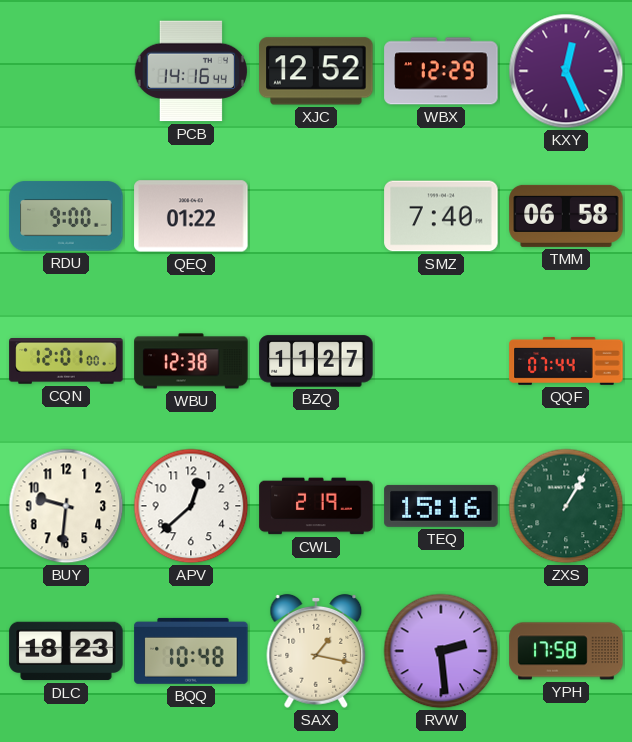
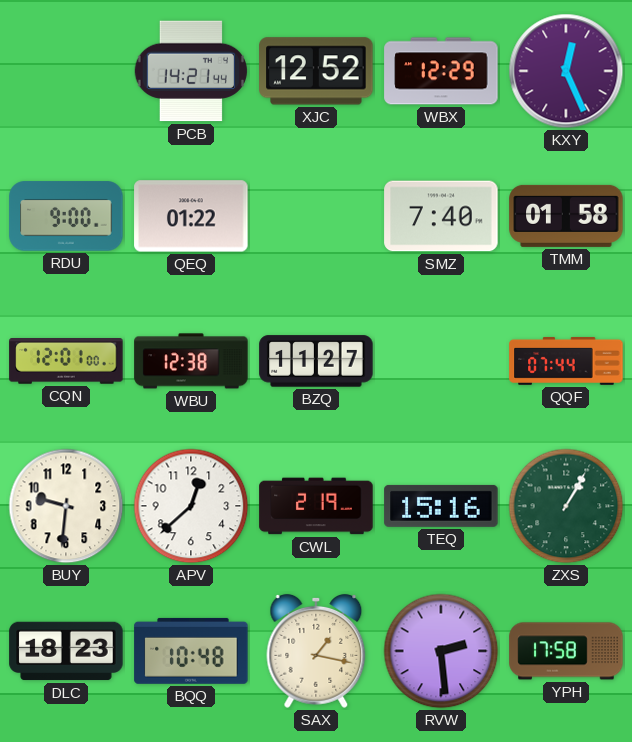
PCB: 14:16 -> 14:21
TMM: 06:58 -> 01:58
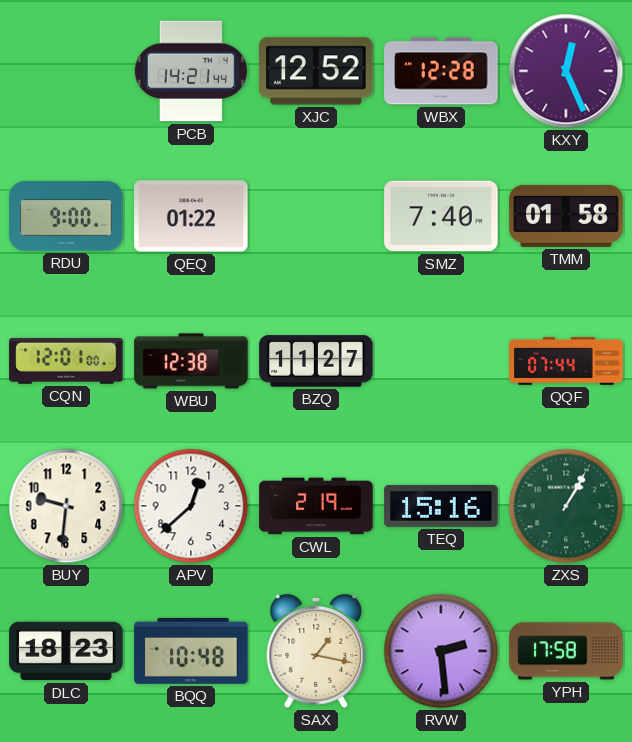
WBX: 12:29 -> 12:28
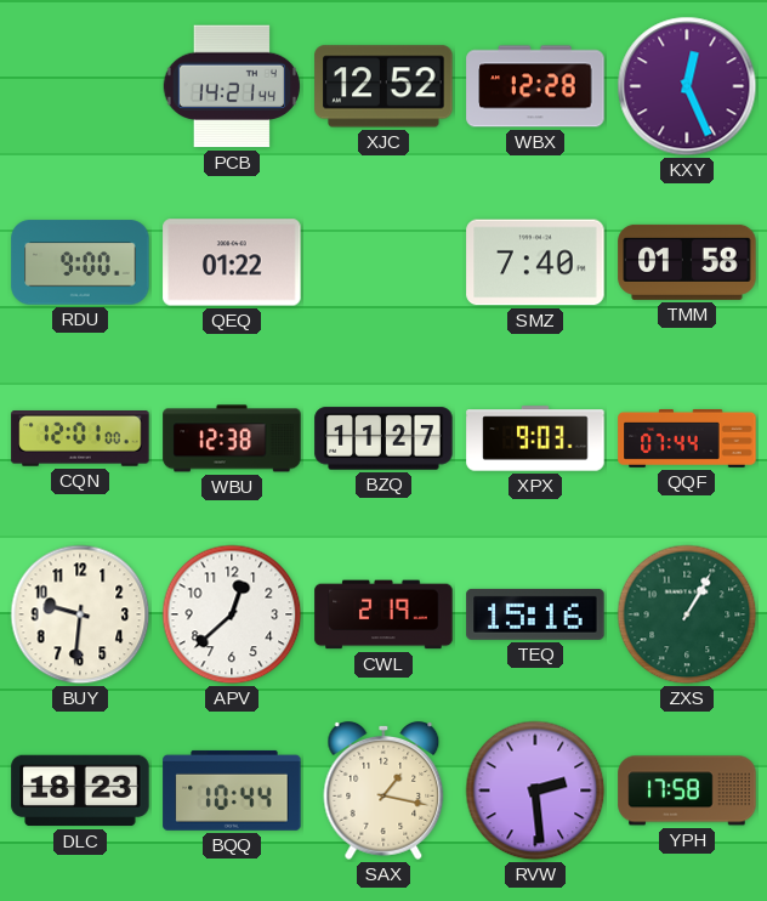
XPX: none -> 9:03
BQQ: 10:48 -> 10:44
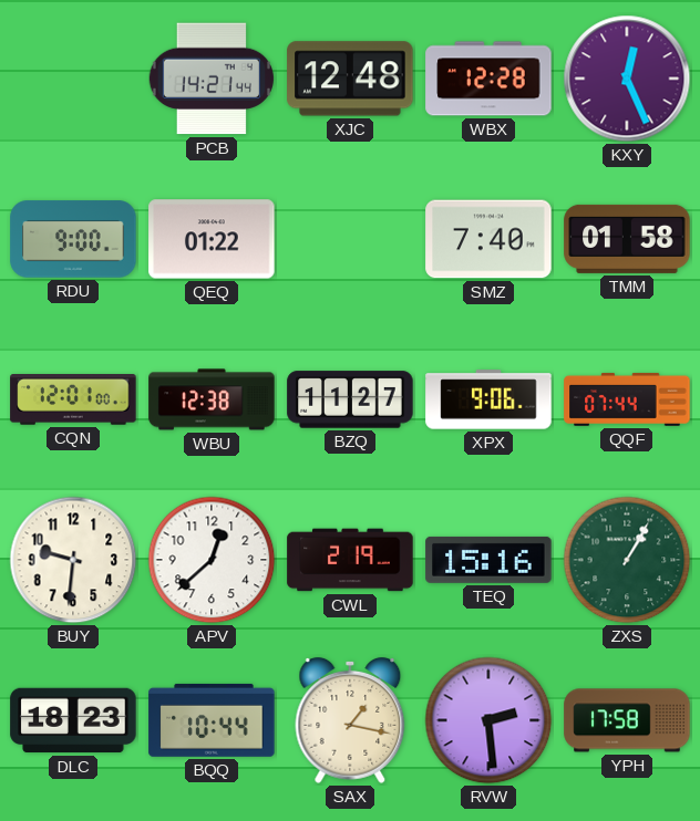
XJC: 12:52 -> 12:48
XPX: 9:03 -> 9:06
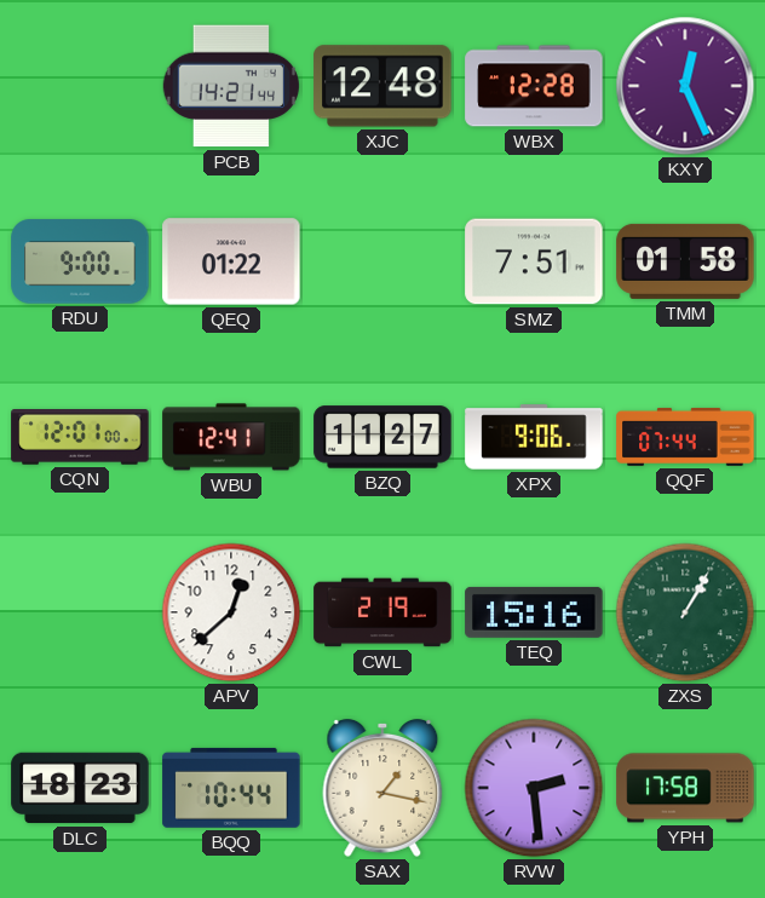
SMZ: 7:40 -> 7:51
WBU: 12:38 -> 12:41
BUY: 9:31 -> none
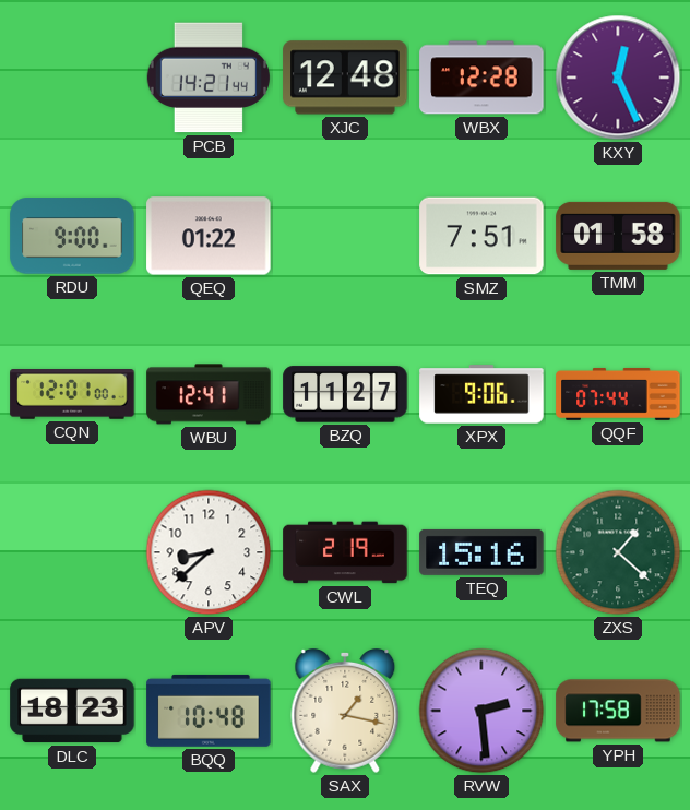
APV: 12:38 -> 8:38
ZXS: 1:05 -> 1:22
BQQ: 10:44 -> 10:48
